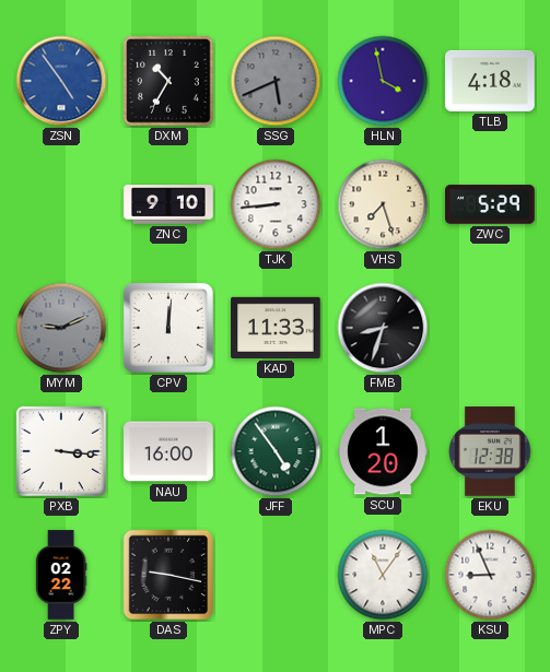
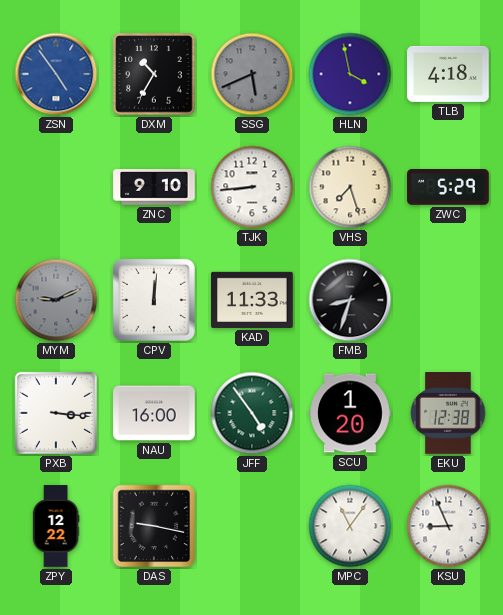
ZPY: 02:22 -> 12:22
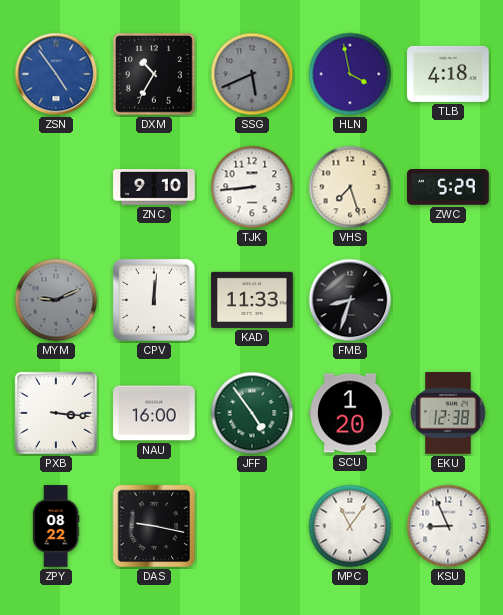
ZPY: 12:22 -> 08:22
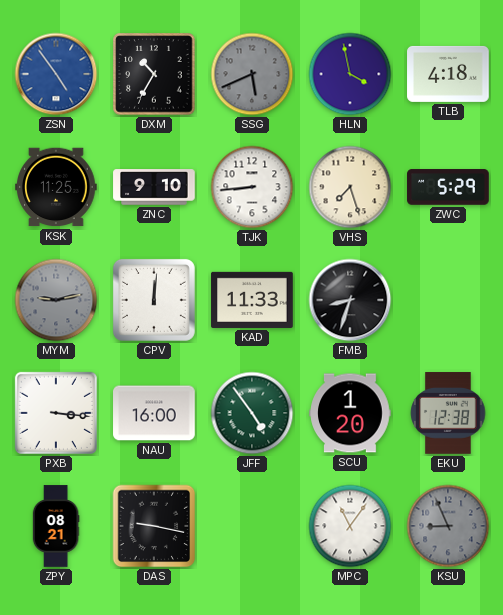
KSK: none -> 11:25
MYM: 9:11 -> 9:13
ZPY: 08:22 -> 08:21
KSU dial: white -> grey
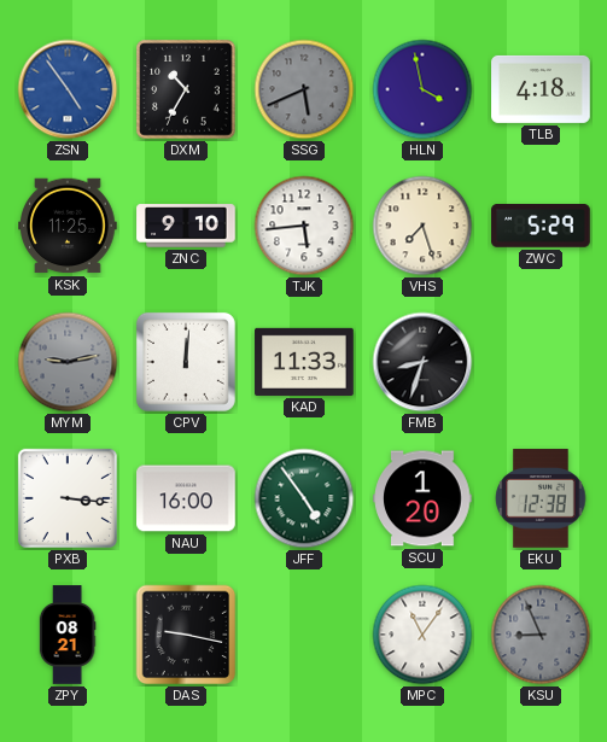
TJK: 8:44 -> 5:44
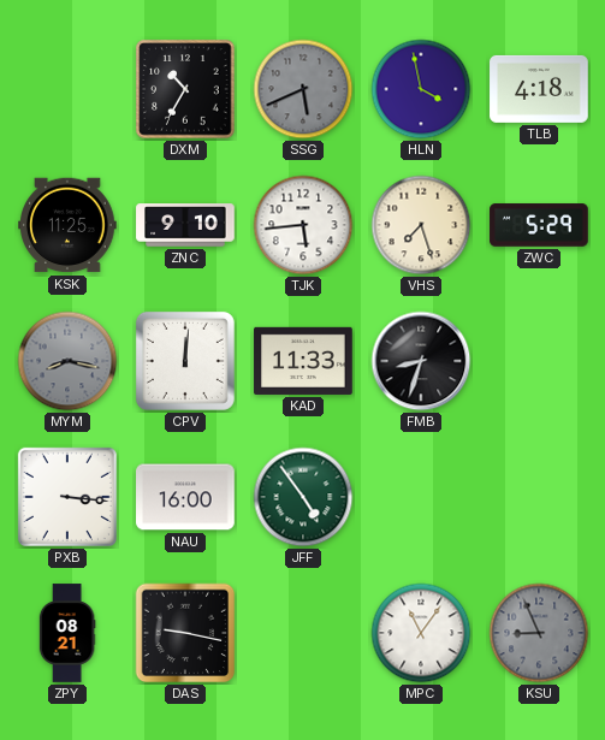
ZSN: 4:54 -> none
MYM: 9:13 -> 8:17
SCU: 1:20 -> none
EKU: 12:38 -> none
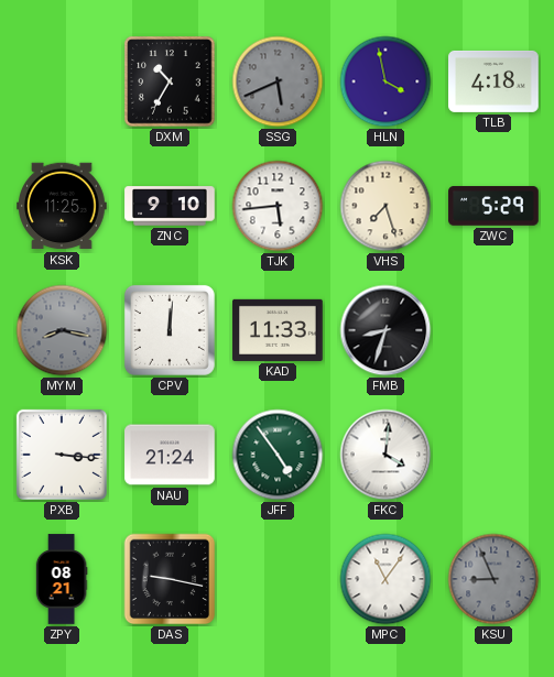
NAU: 16:00 -> 21:24
FKC: none -> 4:01
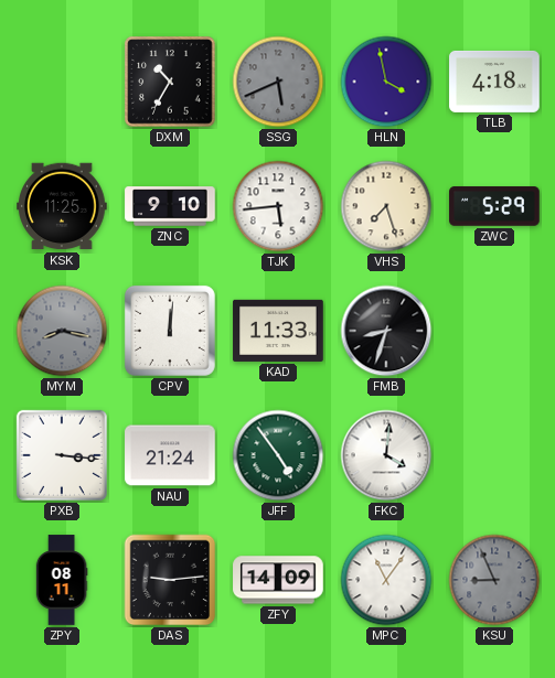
ZPY: 08:21 -> 08:11
DAS: 9:17 -> 9:14
ZFY: none -> 14:09
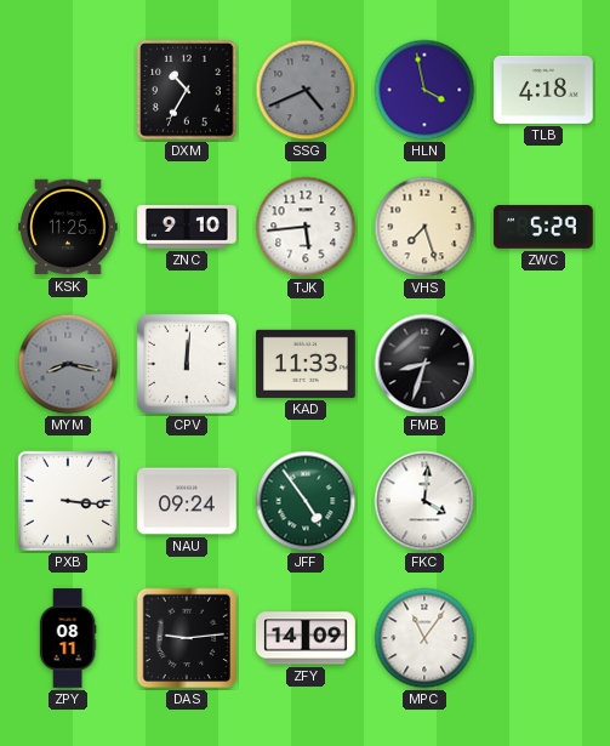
SSG: 5:41 -> 4:41
NAU: 21:24 -> 09:24
KSU: 8:56 -> none
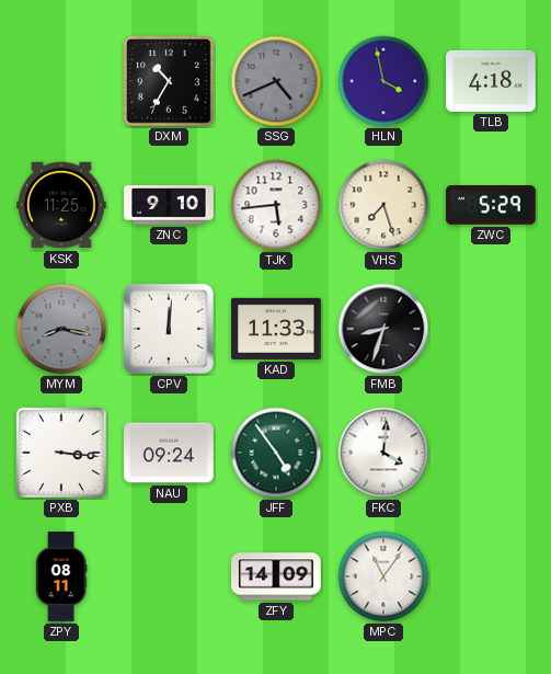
DAS: 9:14 -> none
